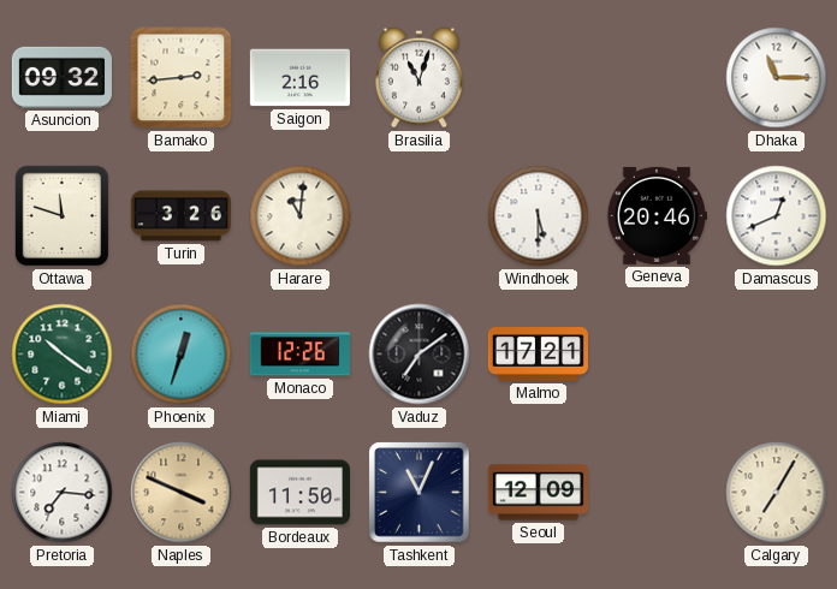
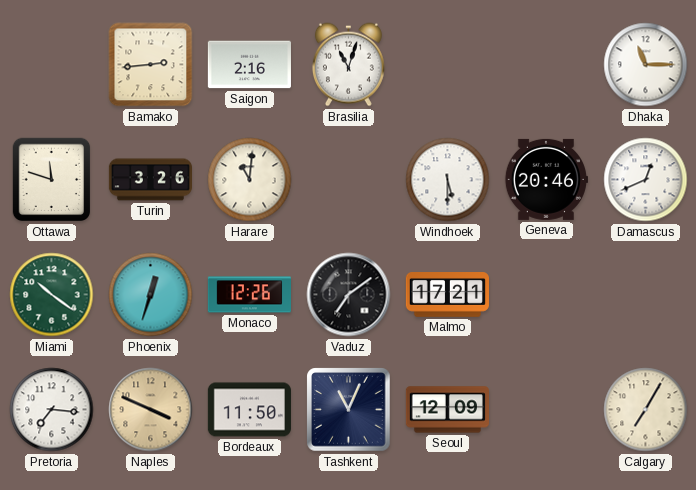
Asuncion: 09:32 -> none
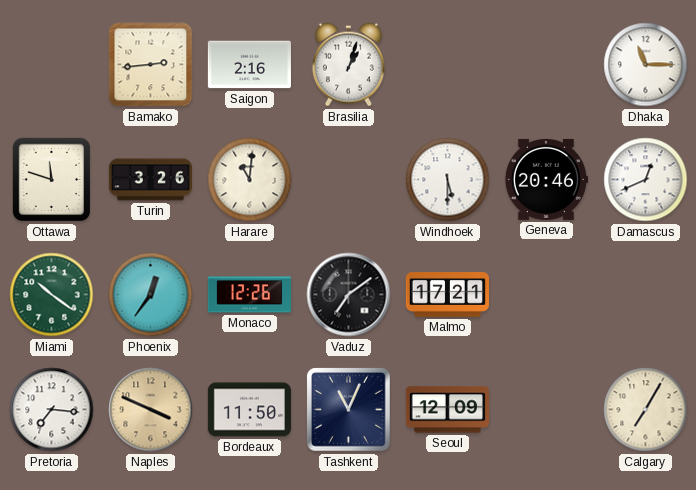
Brasilia: 11:03 -> 1:03
Phoenix: 12:33 -> 12:36
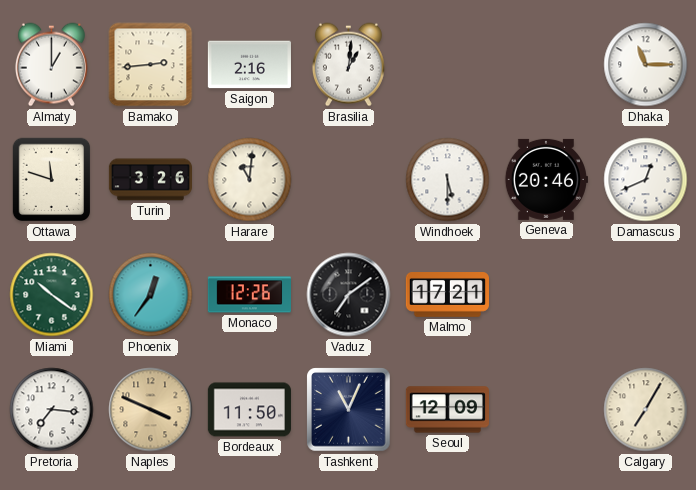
Almaty: none -> 1:00
Brasilia: 1:03 -> 1:01
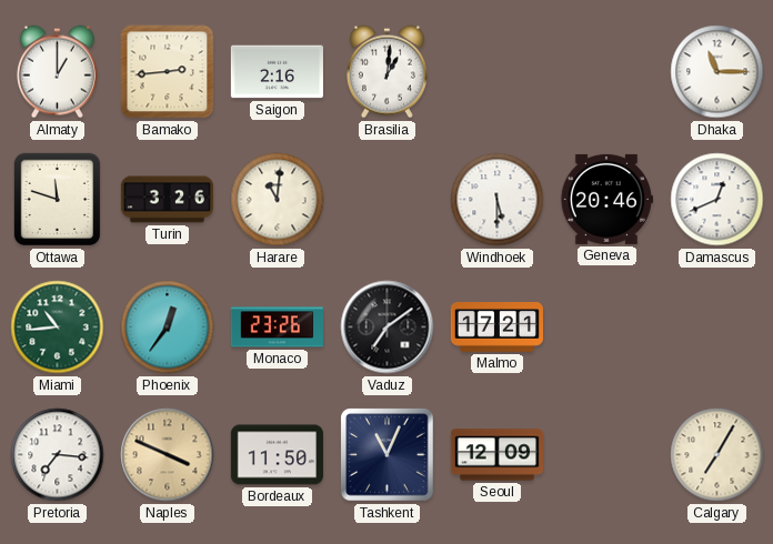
Miami: 10:21 -> 10:44
Monaco: 12:26 -> 23:26
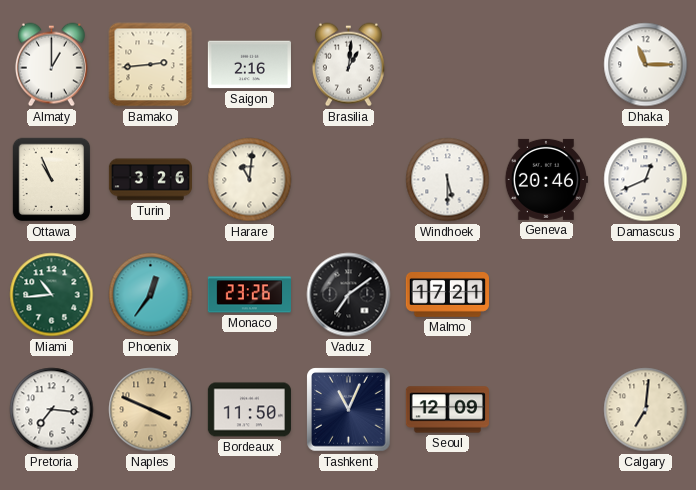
Ottawa: 11:48 -> 10:56
Calgary: 7:05 -> 7:01
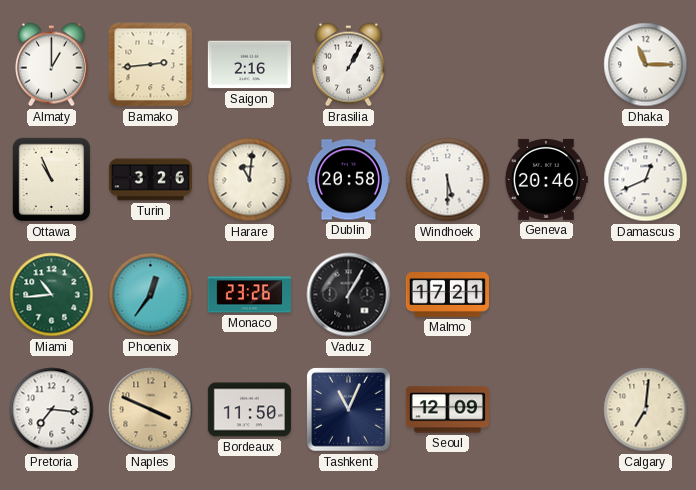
Brasilia: 1:01 -> 1:05
Dublin: none -> 20:58
Vaduz: 7:09 -> 1:05
